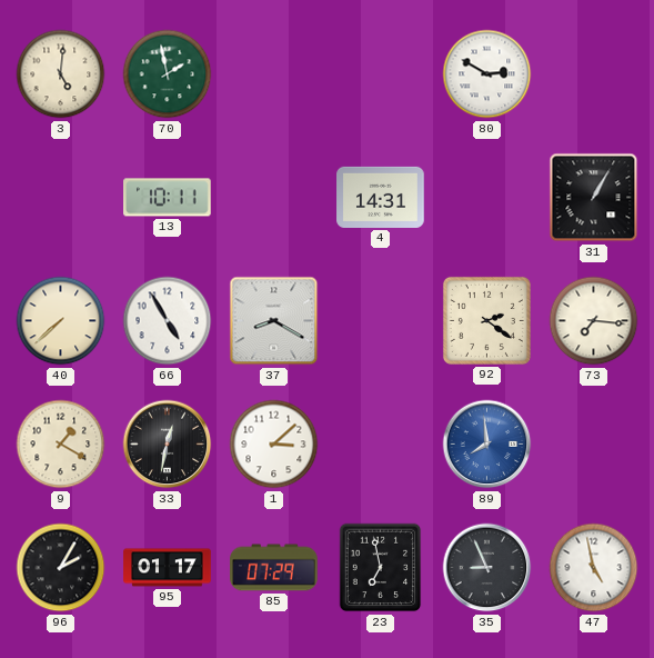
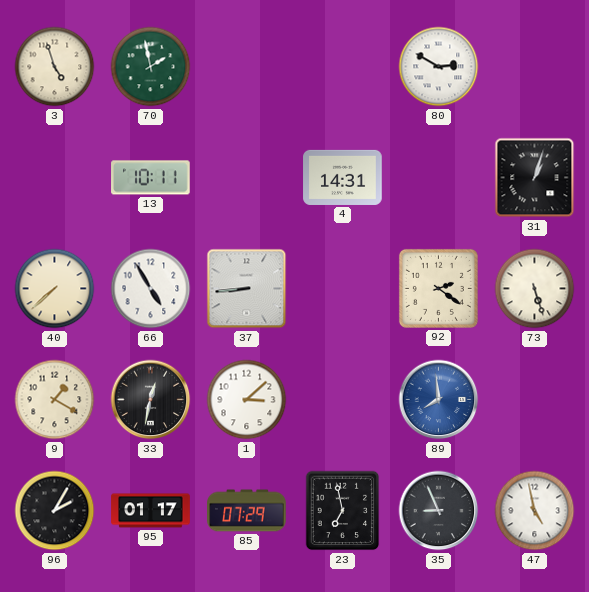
3: 5:01 -> 4:57
31: 1:05 -> 1:03
37: 8:20 -> 8:44
73: 7:16 -> 5:27
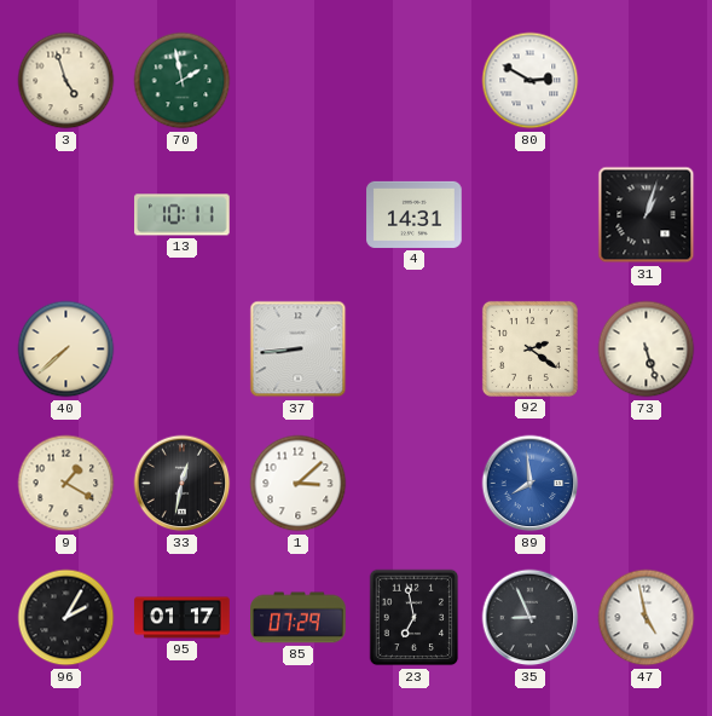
66: 4:55 -> none
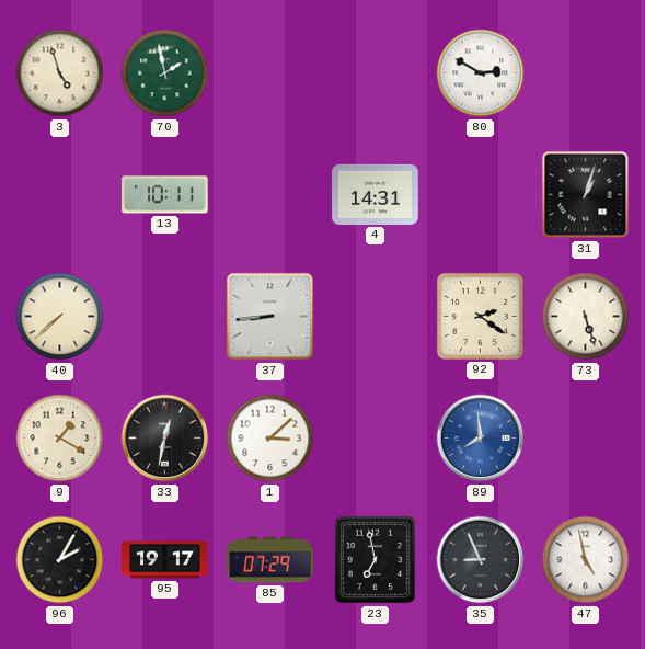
95: 01:17 -> 19:17
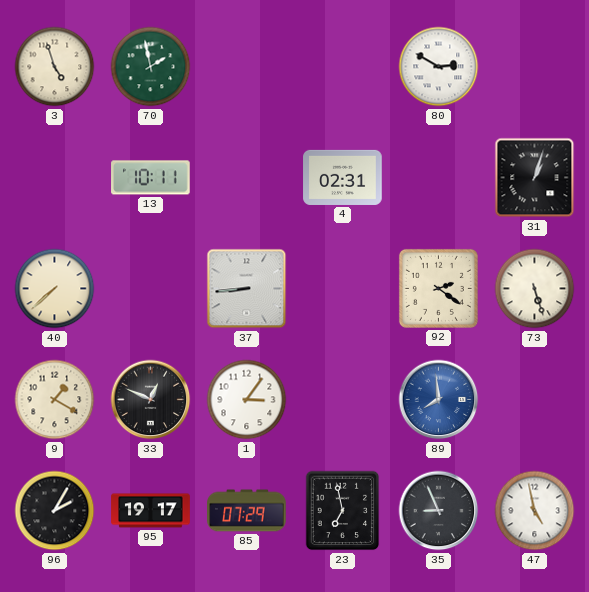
4: 14:31 -> 02:31
33: 12:32 -> 12:49
1: 3:08 -> 3:06
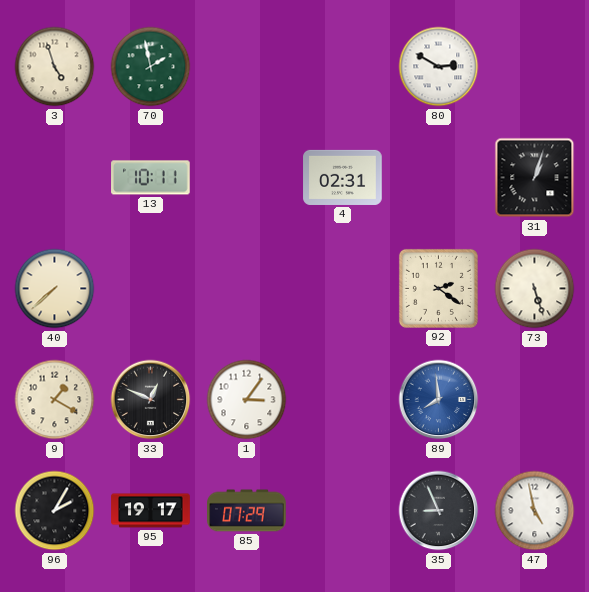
37: 8:44 -> none
23: 6:58 -> none
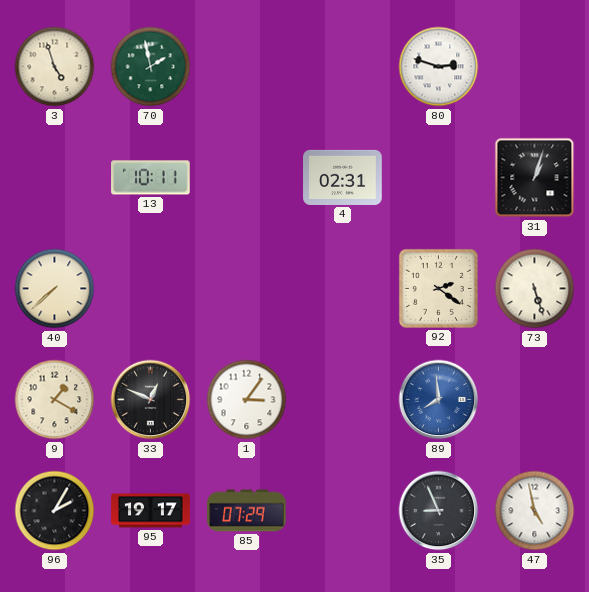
80: 2:50 -> 2:48
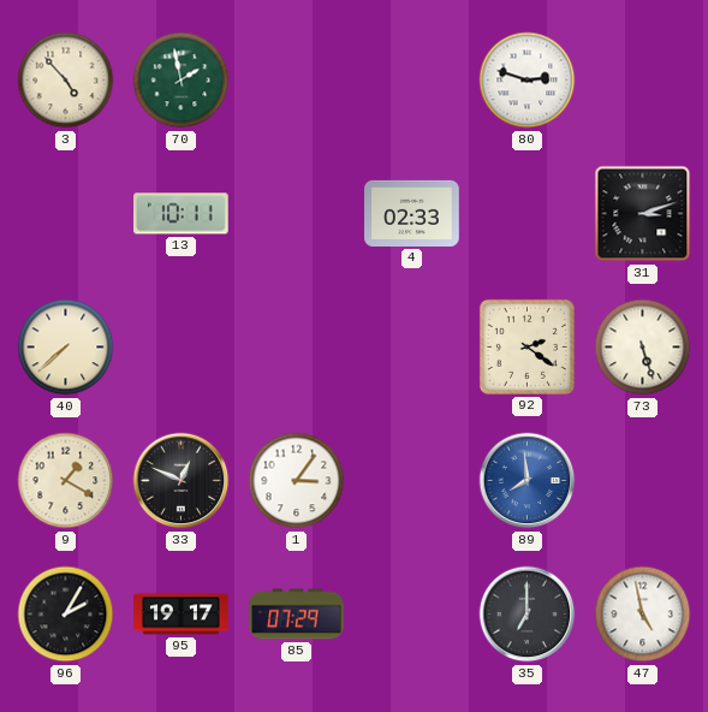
3: 4:57 -> 4:53
4: 02:31 -> 02:33
31: 1:03 -> 3:12
35: 8:56 -> 7:00
